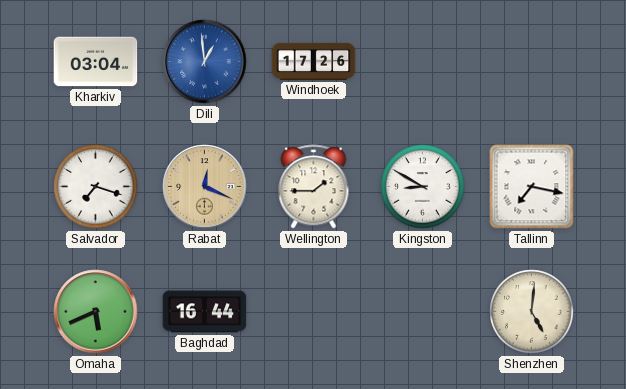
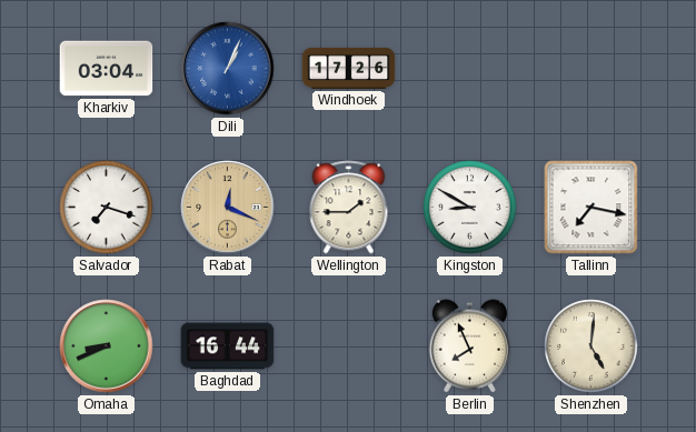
Dili: 12:59 -> 1:04
Omaha: 5:41 -> 8:41
Berlin: none -> 7:56
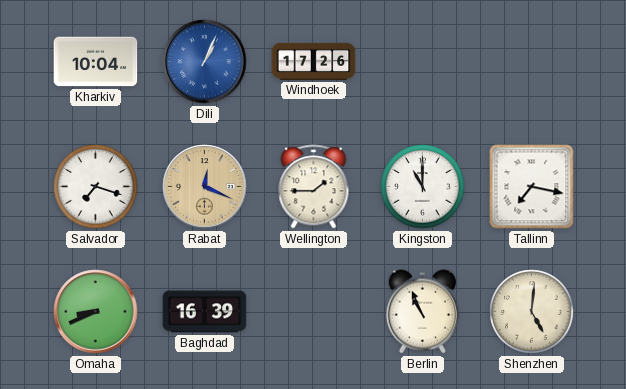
Kharkiv: 03:04 -> 10:04
Kingston: 8:50 -> 11:00
Baghdad: 16:44 -> 16:39
Berlin: 7:56 -> 10:56
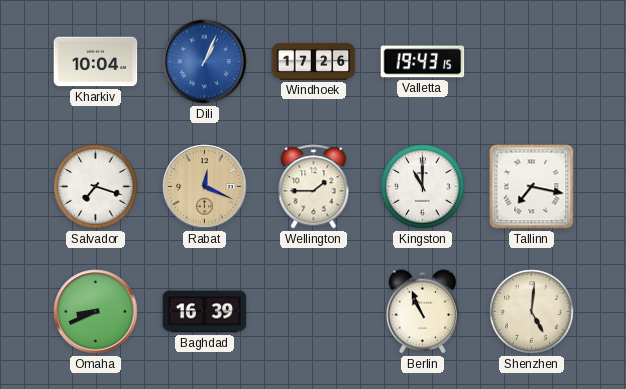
Valletta: none -> 19:43
